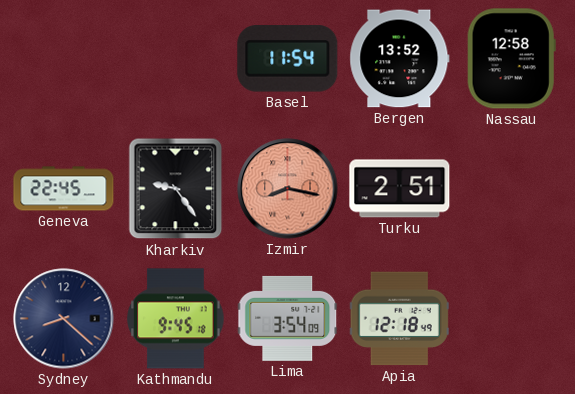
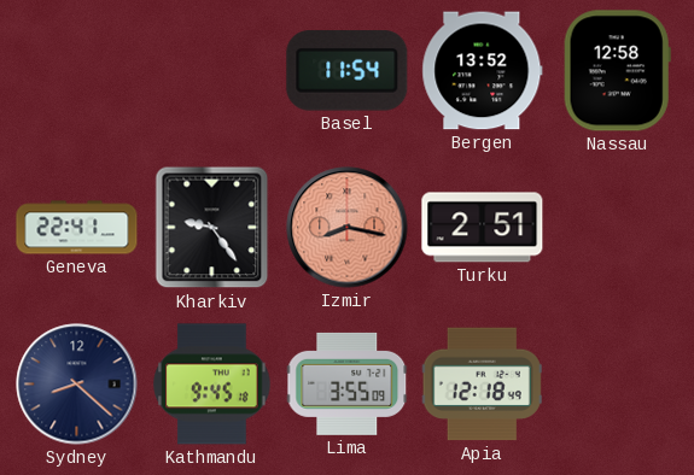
Geneva: 22:45 -> 22:41
Lima: 3:54 -> 3:55
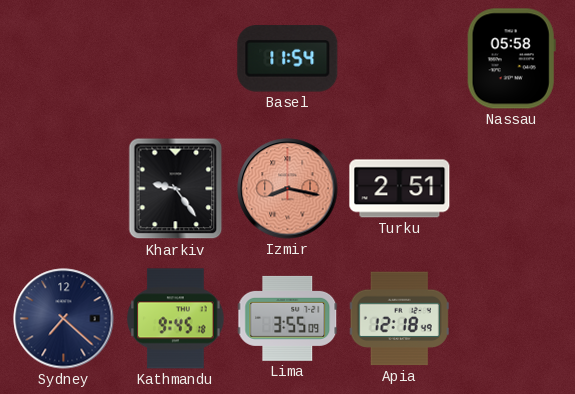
Bergen: 13:52 -> none
Nassau: 12:58 -> 05:58
Geneva: 22:41 -> none
Sydney: 8:22 -> 7:22
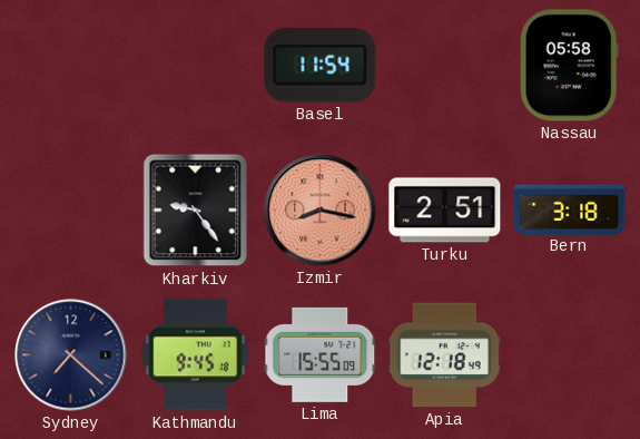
Bern: none -> 3:18
Lima: 3:55 -> 15:55
